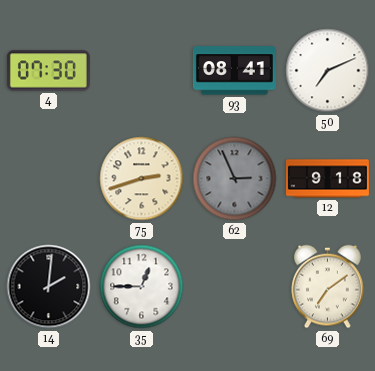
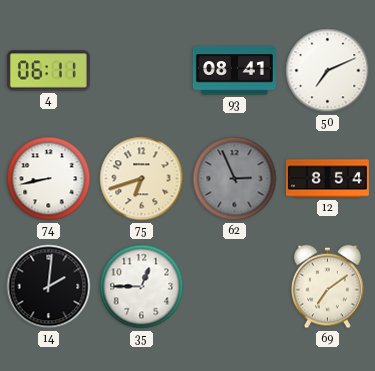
4: 07:30 -> 06:11
74: none -> 8:43
75: 2:42 -> 6:42
12: 9:18 -> 8:54
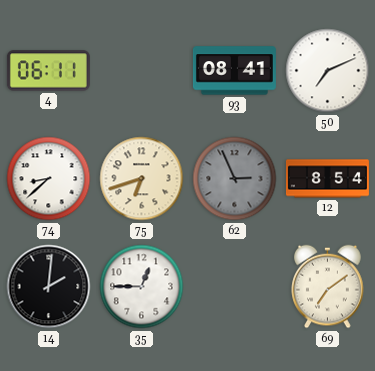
74: 8:43 -> 8:38
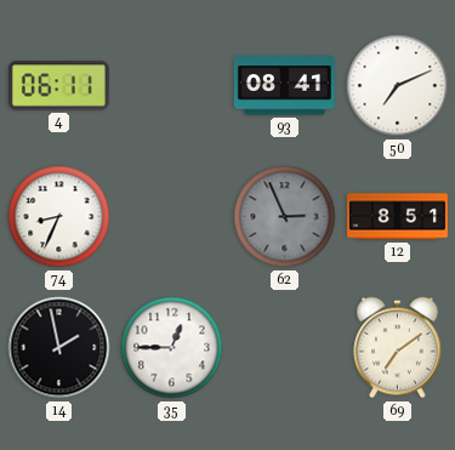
74: 8:38 -> 8:34
75: 6:42 -> none
12: 8:54 -> 8:51
14: 2:01 -> 1:58
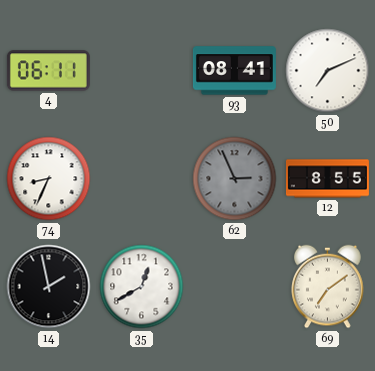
12: 8:51 -> 8:55
35: 12:45 -> 12:40
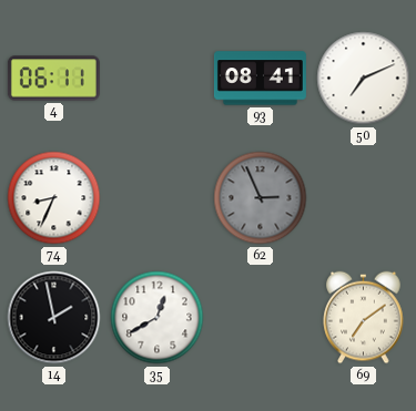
12: 8:55 -> none
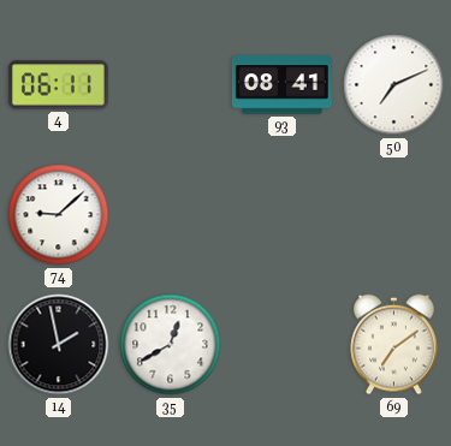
74: 8:34 -> 9:08
62: 2:56 -> none
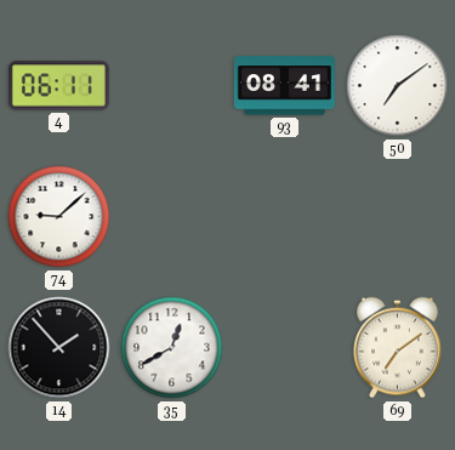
50: 7:11 -> 7:09
14: 1:58 -> 1:53
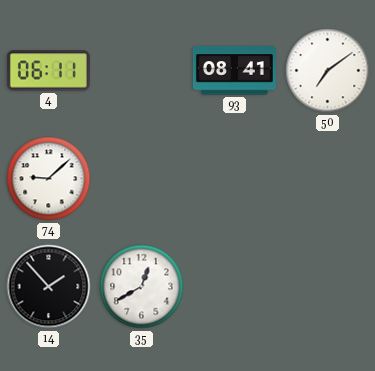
69: 7:09 -> none
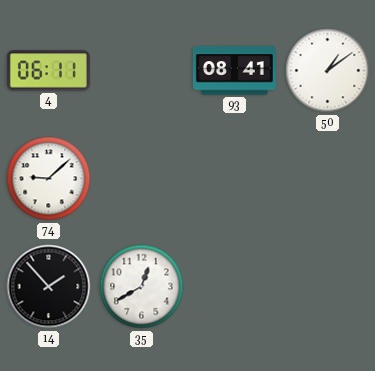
50: 7:09 -> 1:09
